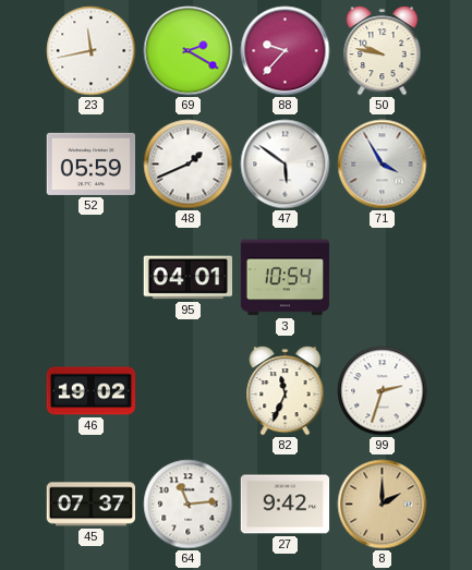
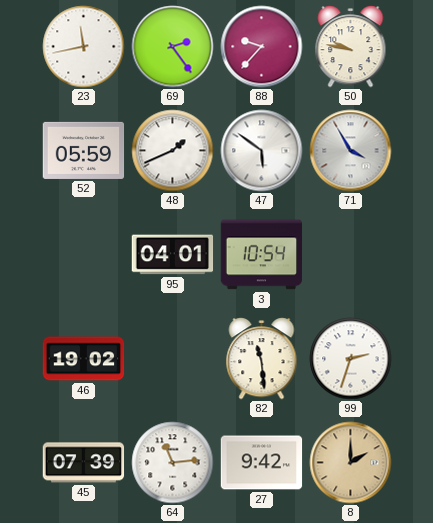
69: 2:20 -> 2:24
82: 11:34 -> 11:29
45: 07:37 -> 07:39
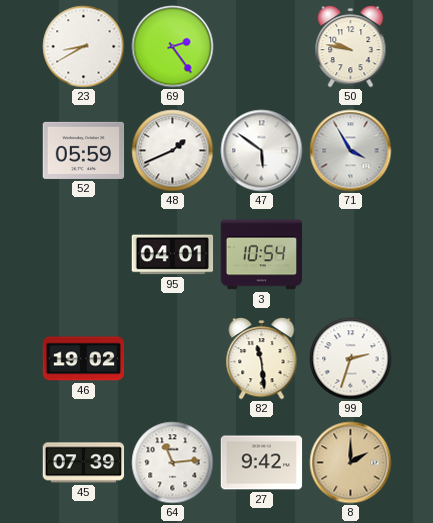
23: 11:43 -> 8:40
88: 9:37 -> none
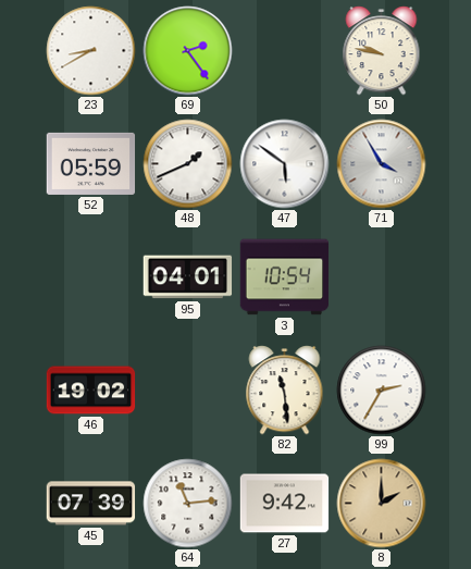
99: 2:33 -> 2:35
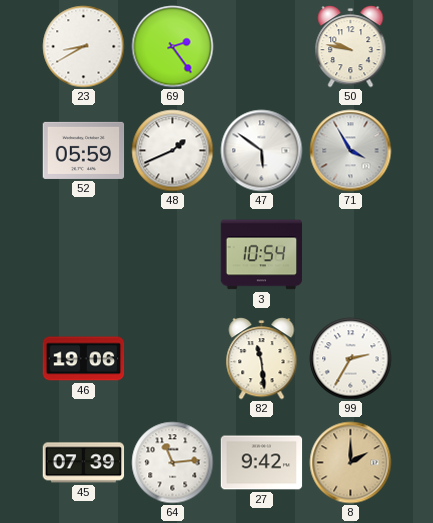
95: 04:01 -> none
46: 19:02 -> 19:06
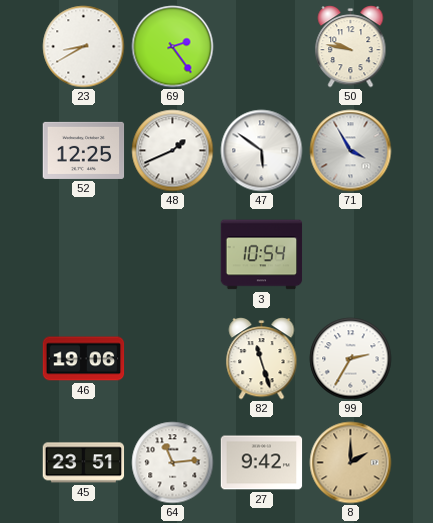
52: 05:59 -> 12:25
82: 11:29 -> 11:27
45: 07:39 -> 23:51
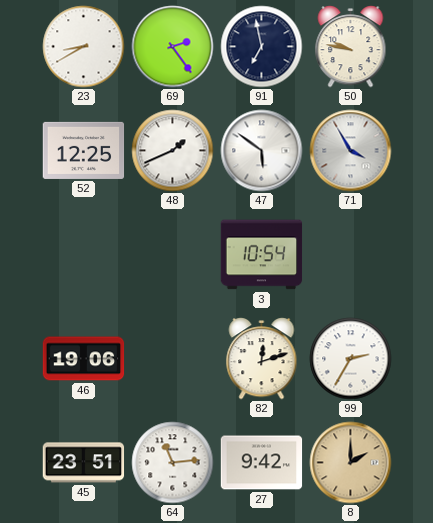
91: none -> 6:58
82: 11:27 -> 12:12
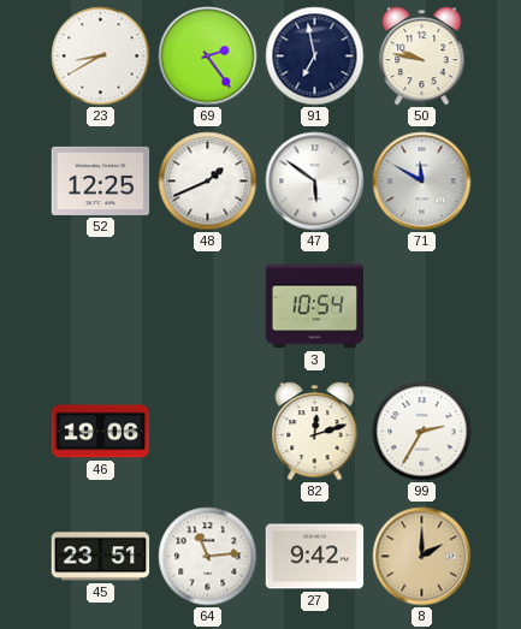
71: 3:55 -> 11:50
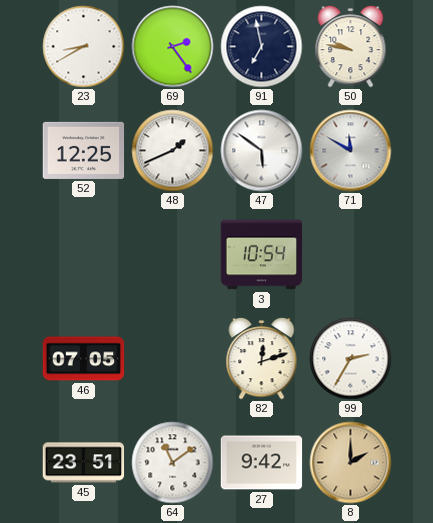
46: 19:06 -> 07:05
64: 11:14 -> 11:09
